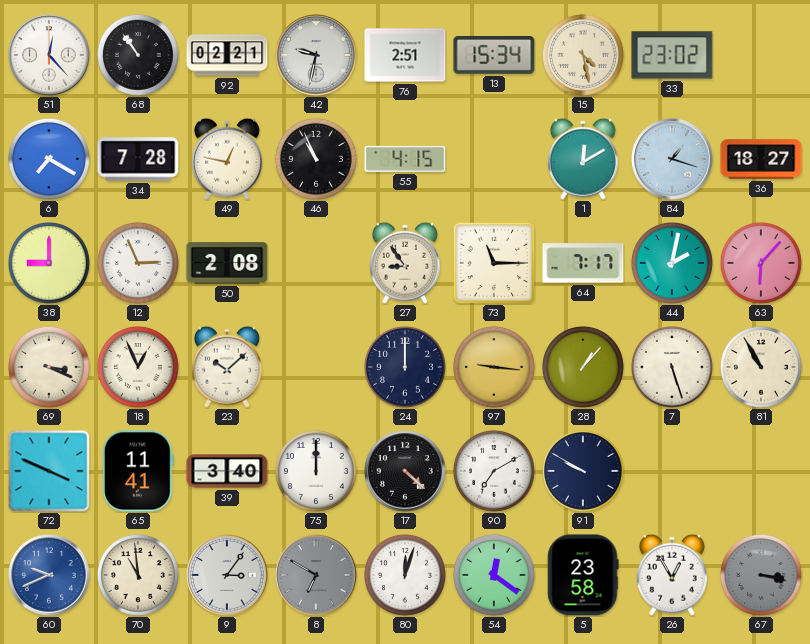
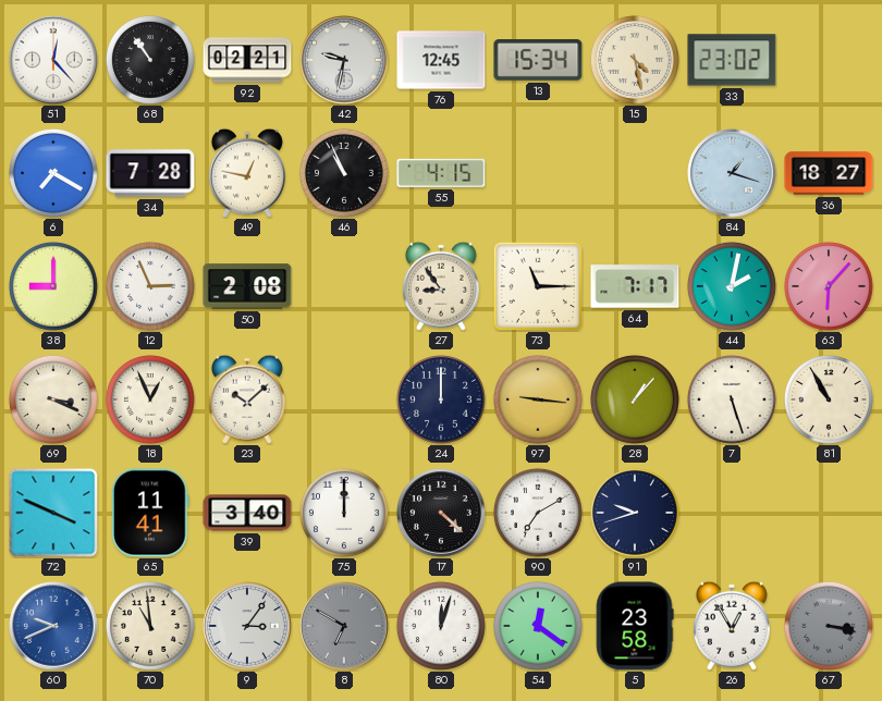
76: 2:51 -> 12:45
1: 12:10 -> none
91: 9:50 -> 9:42
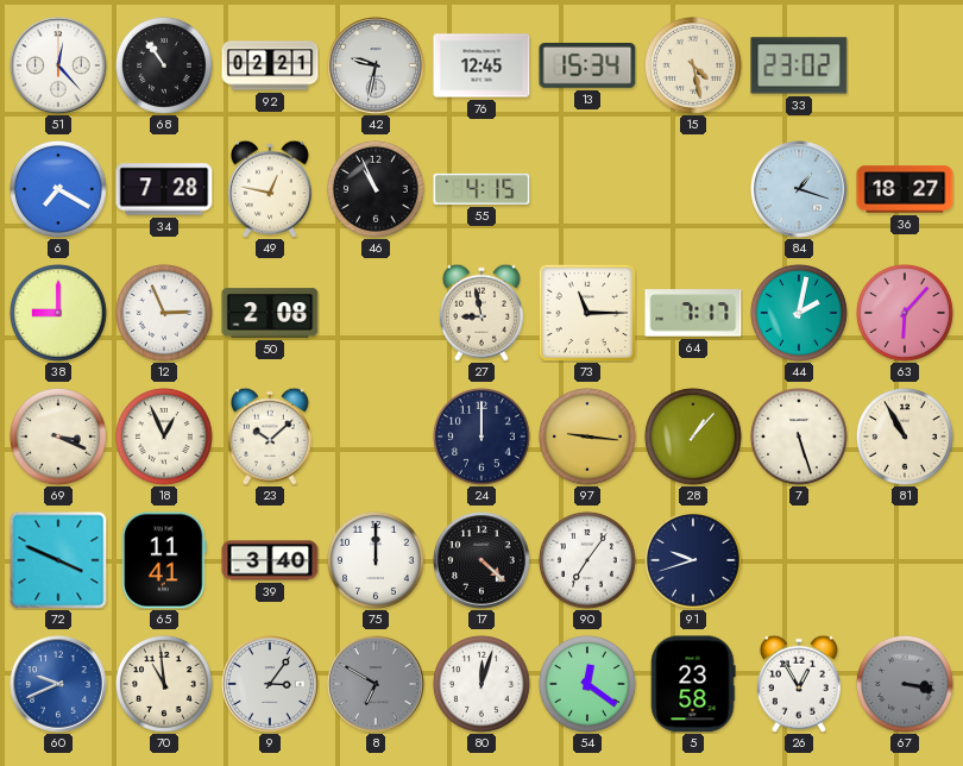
27: 8:54 -> 8:58
90: 7:10 -> 7:06
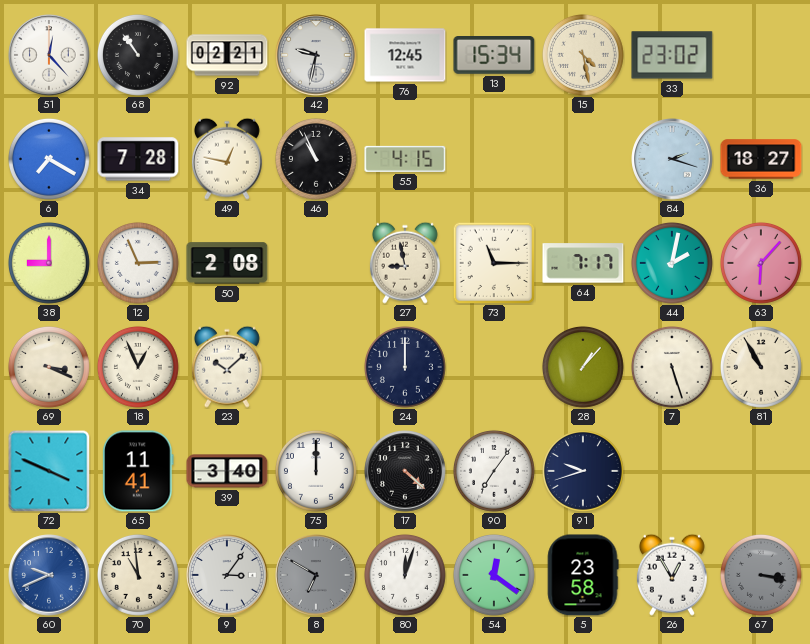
84: 1:18 -> 2:18
97: 9:16 -> none
